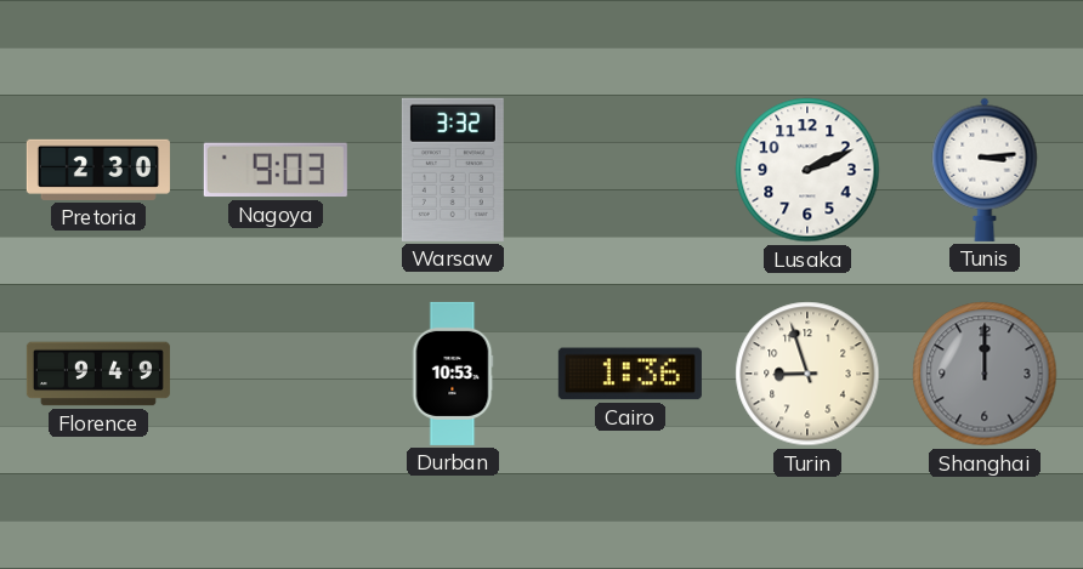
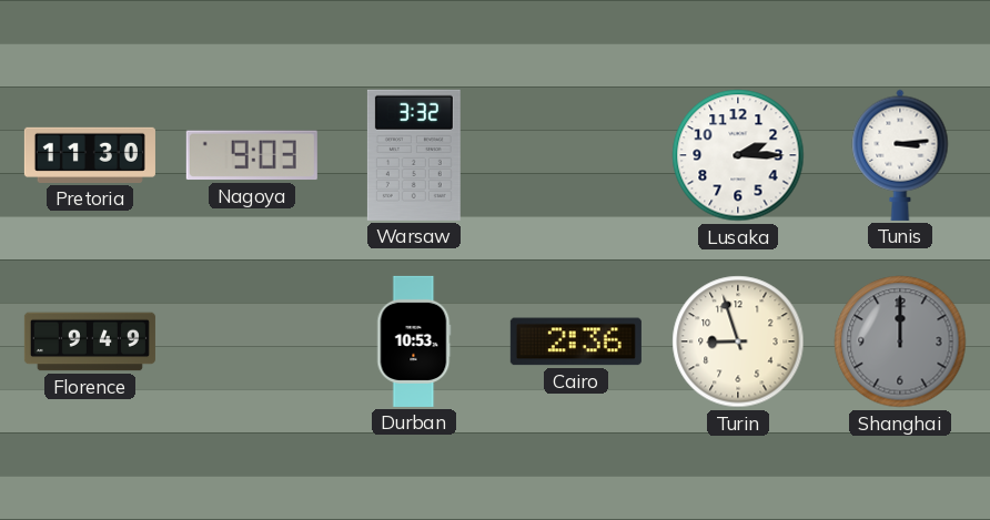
Pretoria: 2:30 -> 11:30
Lusaka: 2:11 -> 2:15
Cairo: 1:36 -> 2:36
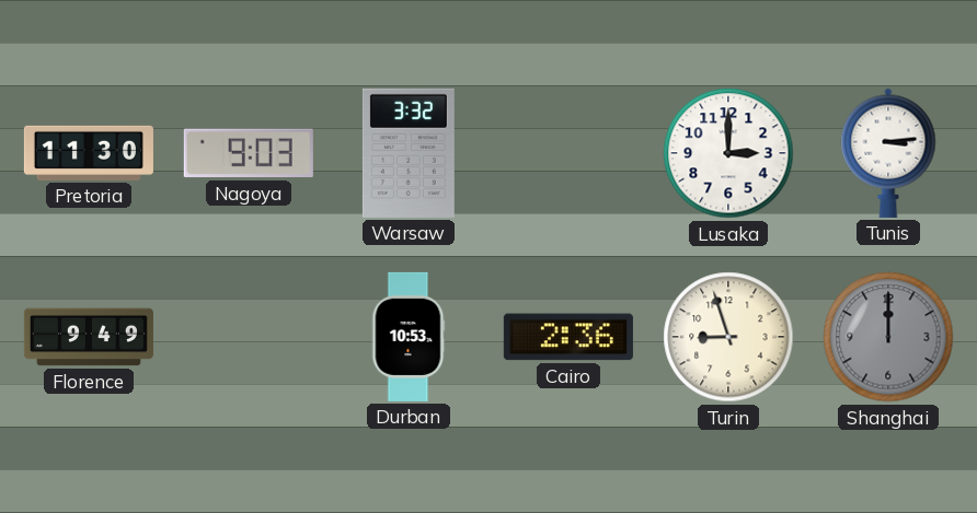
Lusaka: 2:15 -> 3:00
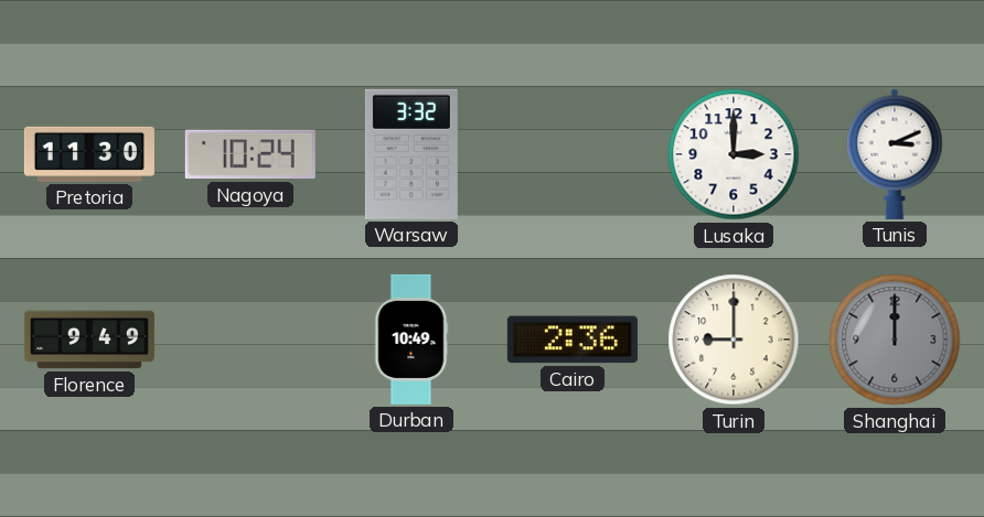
Nagoya: 9:03 -> 10:24
Tunis: 3:14 -> 3:11
Durban: 10:53 -> 10:49
Turin: 8:57 -> 9:00
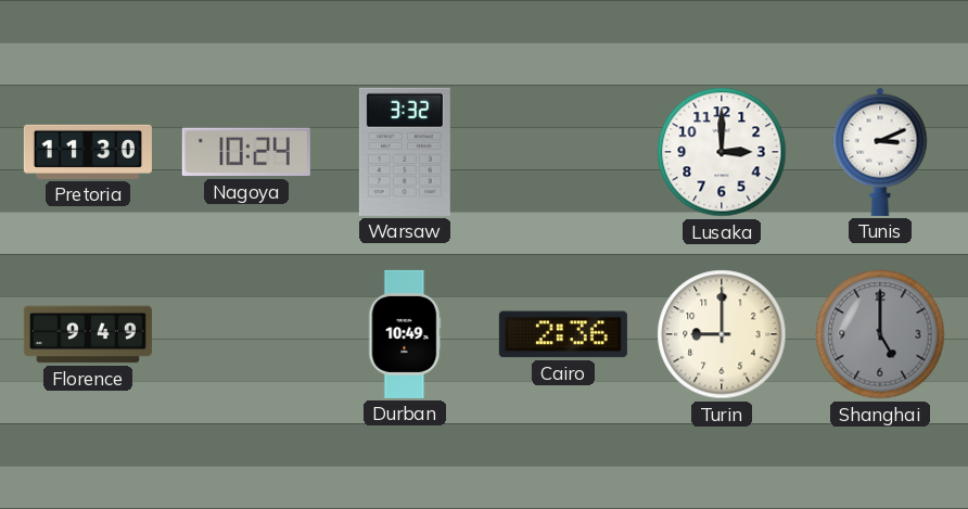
Shanghai: 12:00 -> 5:00
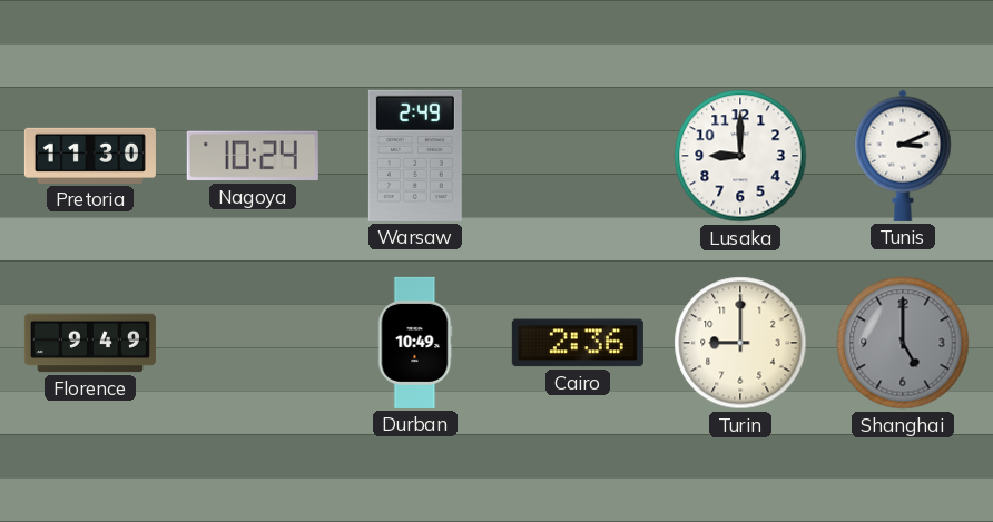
Warsaw: 3:32 -> 2:49
Lusaka: 3:00 -> 9:00
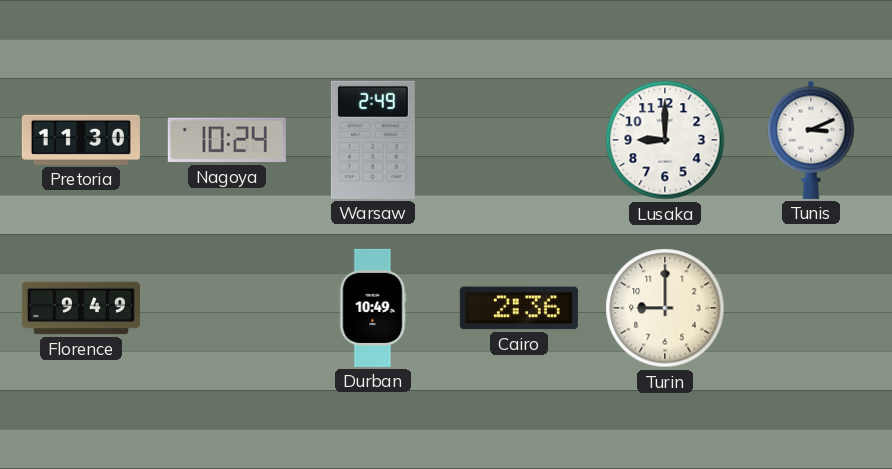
Shanghai: 5:00 -> none
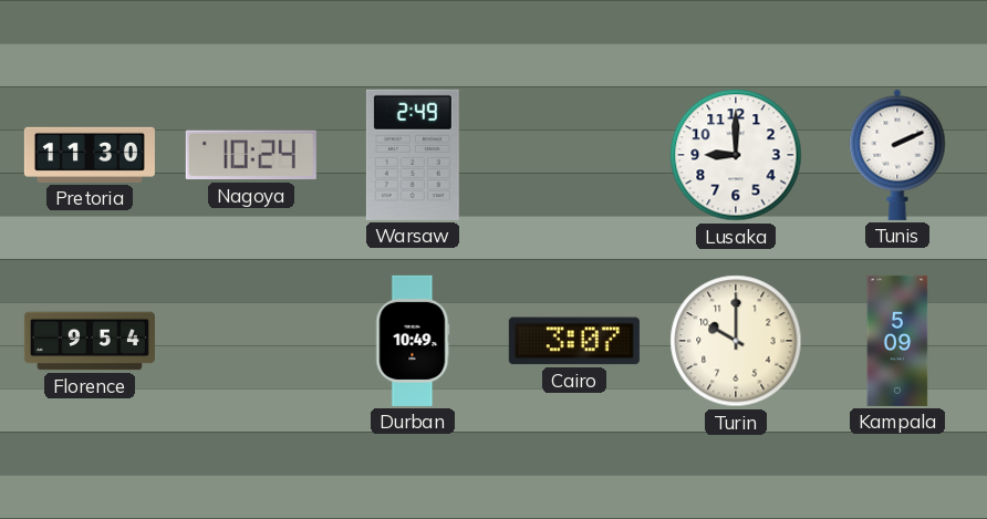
Tunis: 3:11 -> 2:11
Florence: 9:49 -> 9:54
Cairo: 2:36 -> 3:07
Turin: 9:00 -> 10:00
Kampala: none -> 5:09
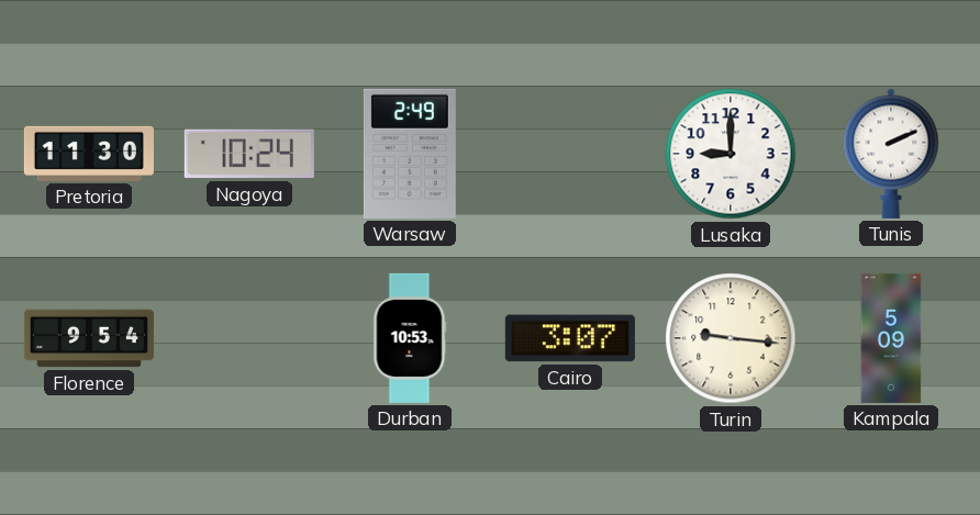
Durban: 10:49 -> 10:53
Turin: 10:00 -> 9:16
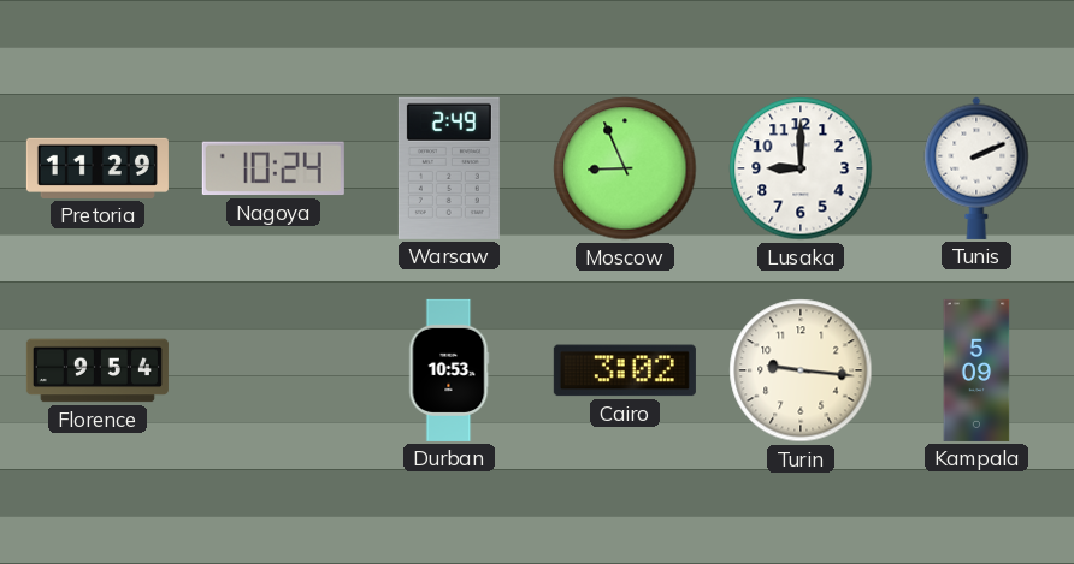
Pretoria: 11:30 -> 11:29
Moscow: none -> 8:56
Cairo: 3:07 -> 3:02
